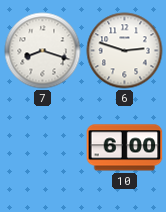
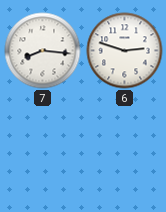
7: 8:18 -> 8:16
10: 6:00 -> none
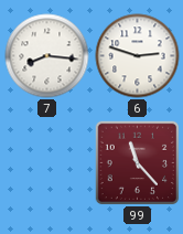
99: none -> 11:23
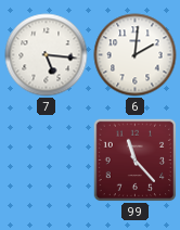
7: 8:16 -> 5:16
6: 2:48 -> 2:01
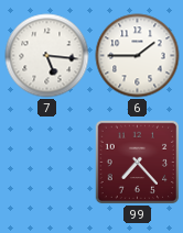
6: 2:01 -> 1:45
99: 11:23 -> 7:23
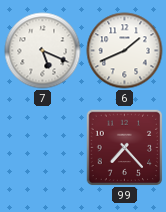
7: 5:16 -> 5:19
6: 1:45 -> 1:41
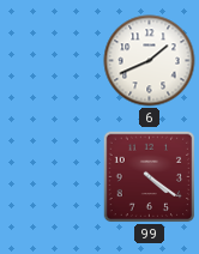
7: 5:19 -> none
99: 7:23 -> 4:21
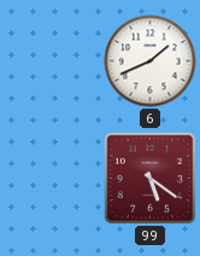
99: 4:21 -> 5:21
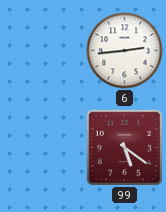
6: 1:41 -> 2:44
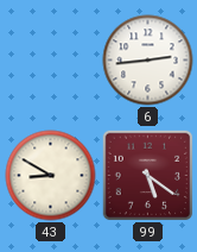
43: none -> 8:50
